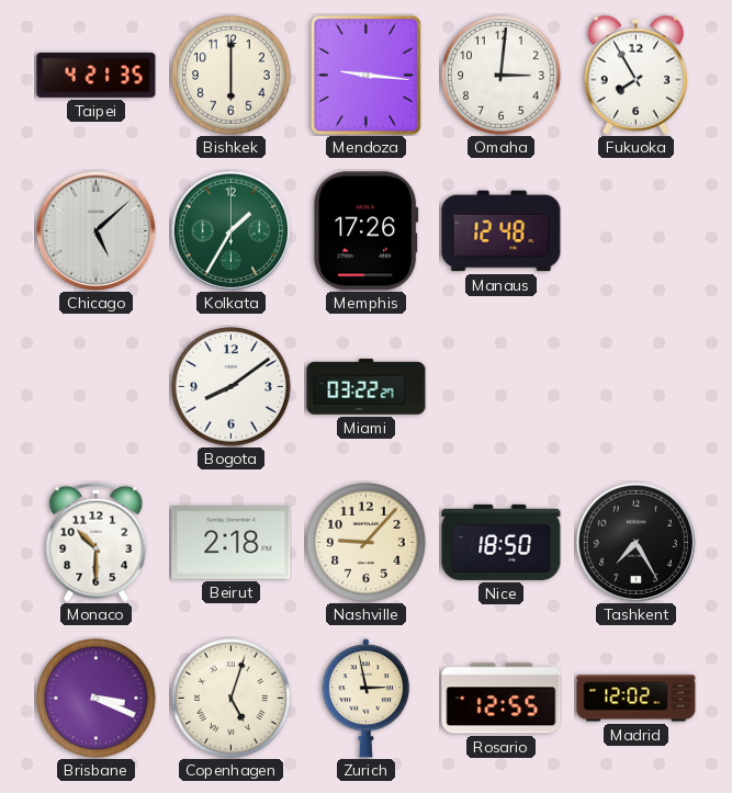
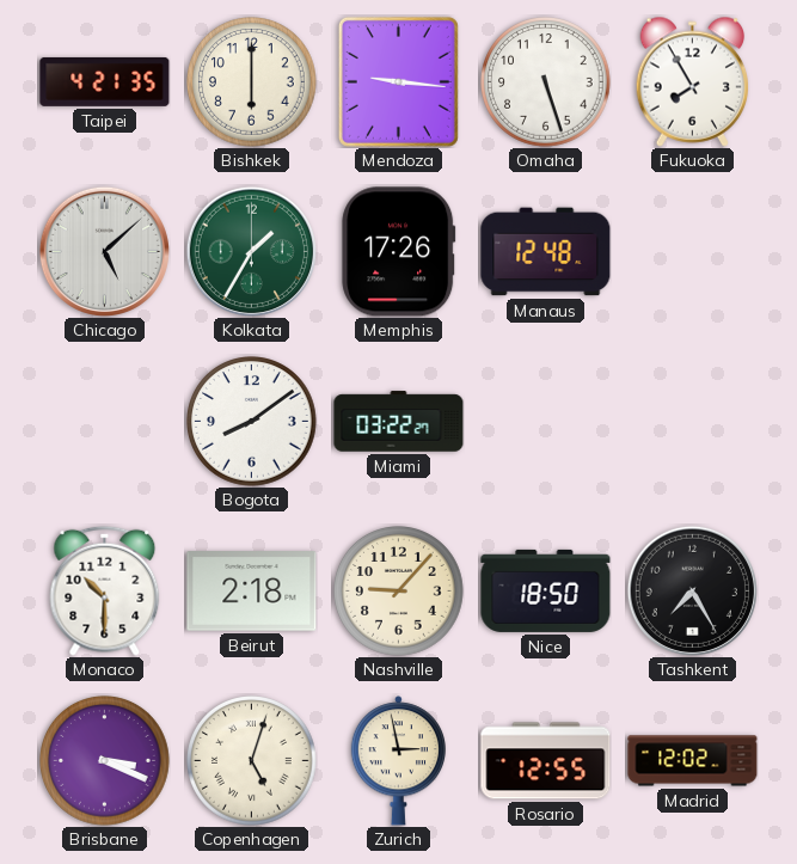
Omaha: 3:01 -> 5:27
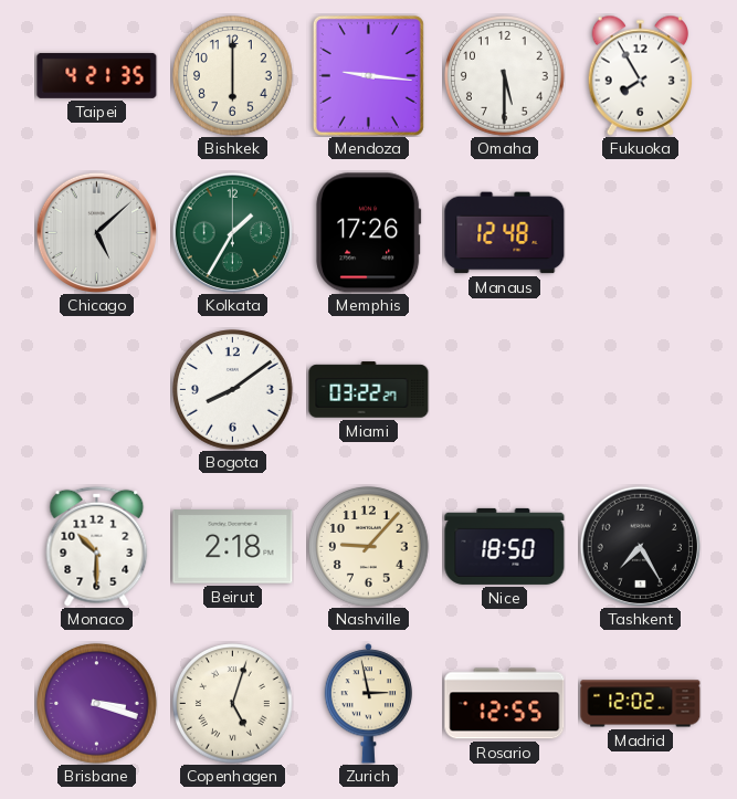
Omaha: 5:27 -> 5:30
Brisbane: 3:19 -> 3:18
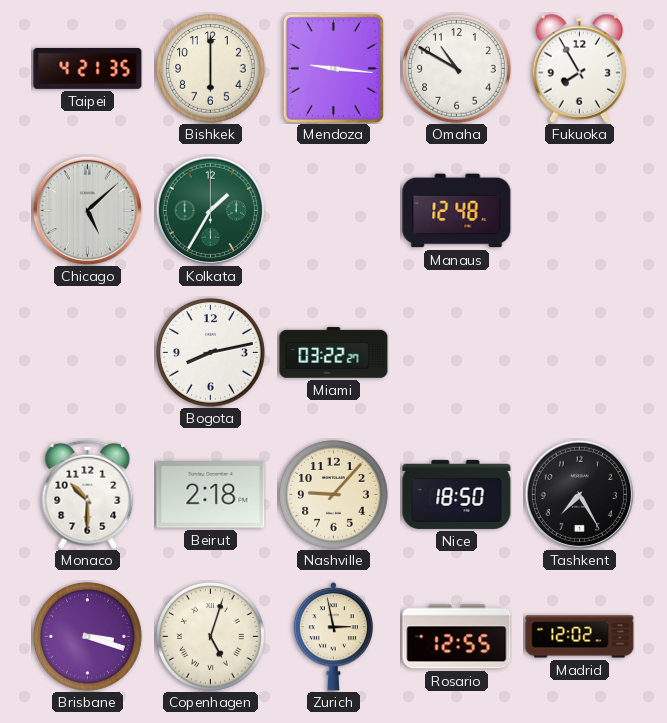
Omaha: 5:30 -> 10:50
Memphis: 17:26 -> none
Bogota: 8:09 -> 8:13
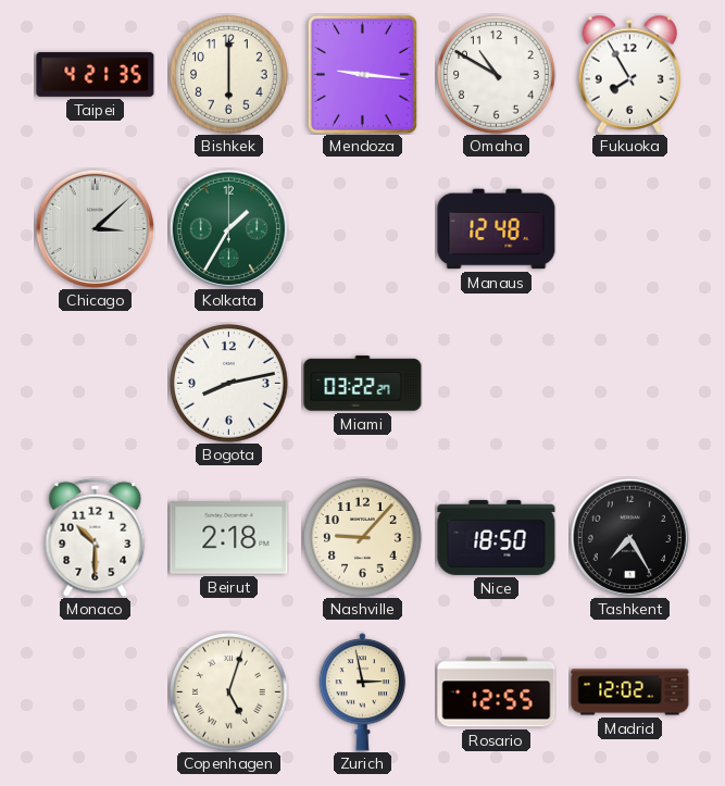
Chicago: 5:08 -> 3:08
Brisbane: 3:18 -> none
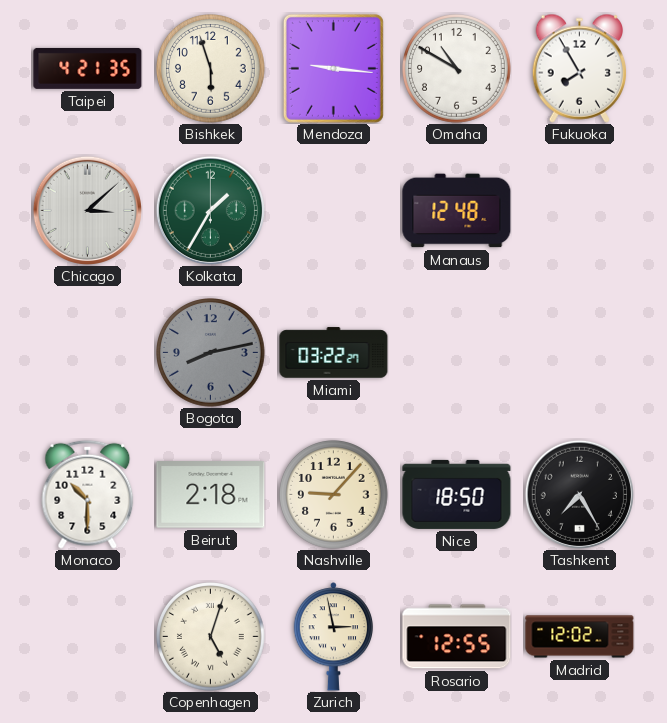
Bishkek: 6:00 -> 5:57
Bogota dial: white -> grey
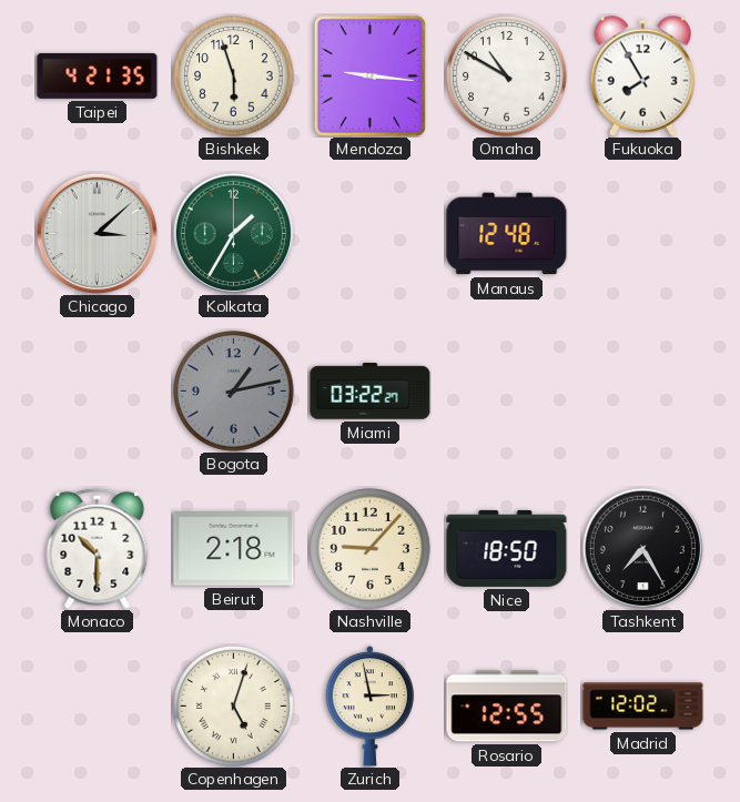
Bogota: 8:13 -> 1:13
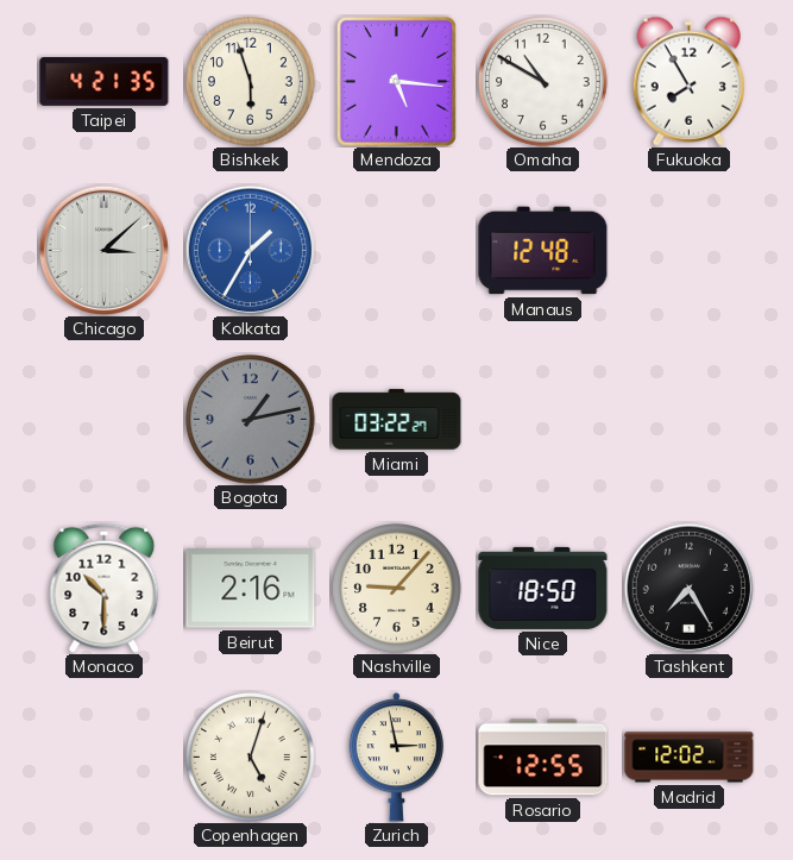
Mendoza: 9:16 -> 5:16
Kolkata dial: green -> blue
Beirut: 2:18 -> 2:16
